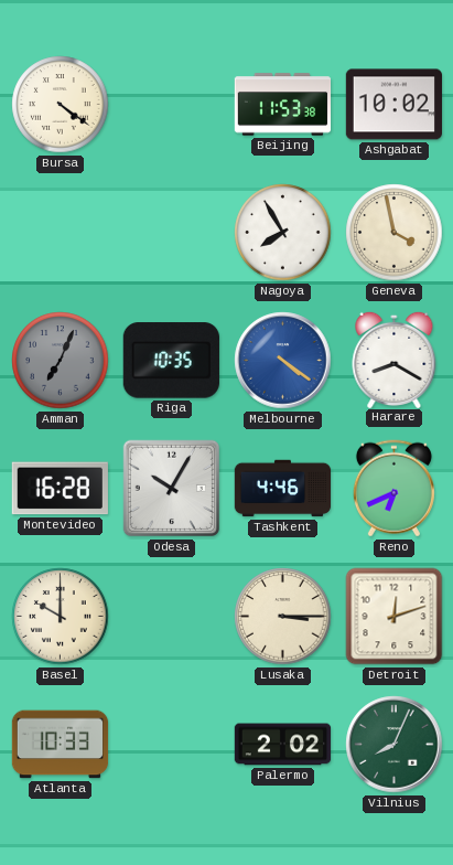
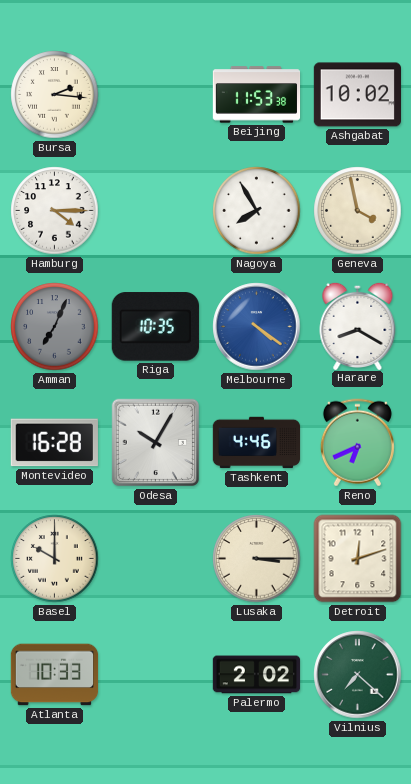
Bursa: 4:21 -> 2:16
Hamburg: none -> 4:15
Vilnius: 8:04 -> 7:22
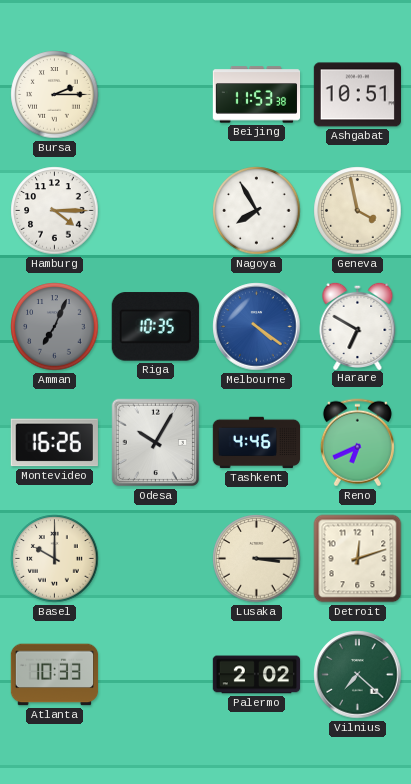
Bursa: 2:16 -> 2:15
Ashgabat: 10:02 -> 10:51
Harare: 8:20 -> 6:50
Montevideo: 16:28 -> 16:26
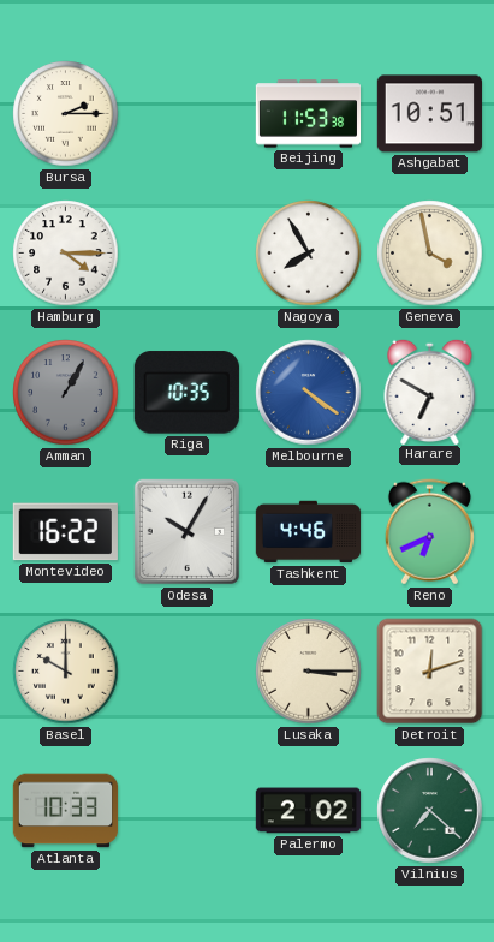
Amman: 7:04 -> 1:05
Montevideo: 16:26 -> 16:22
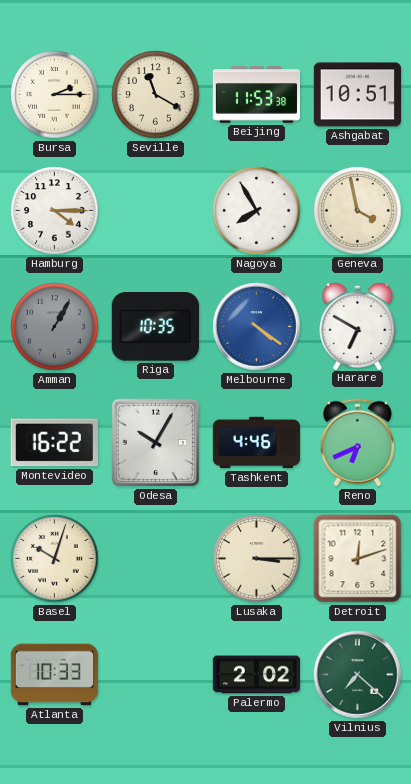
Seville: none -> 11:20
Basel: 10:00 -> 10:03
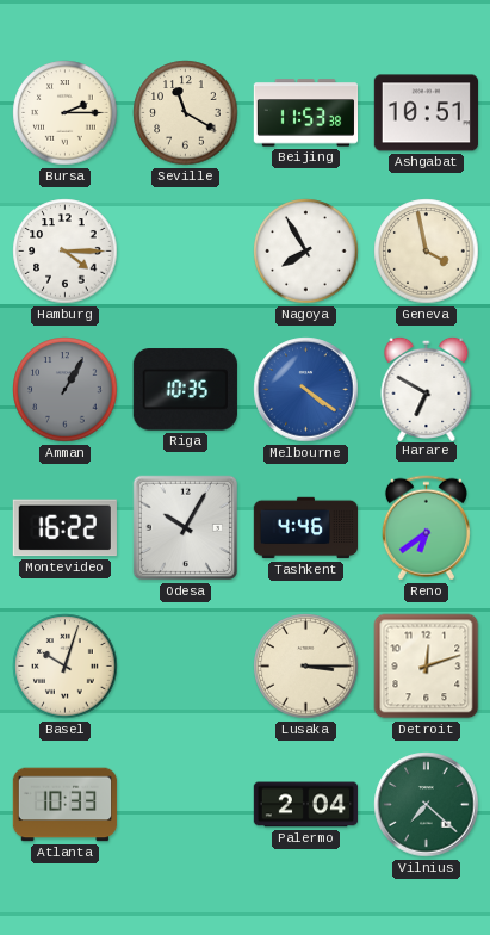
Reno: 6:41 -> 6:39
Palermo: 2:02 -> 2:04
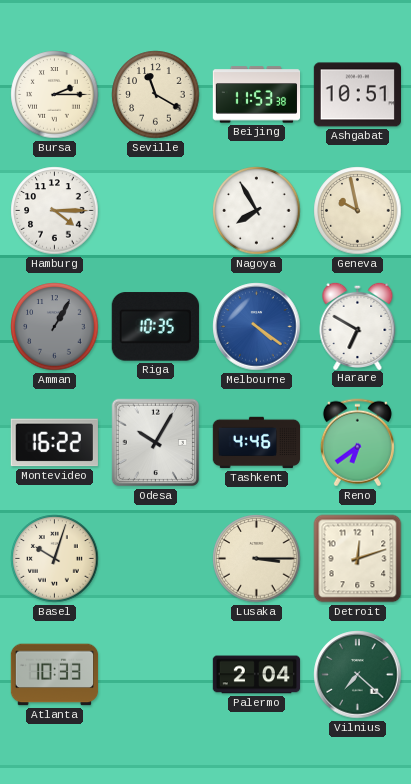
Geneva: 3:58 -> 9:58
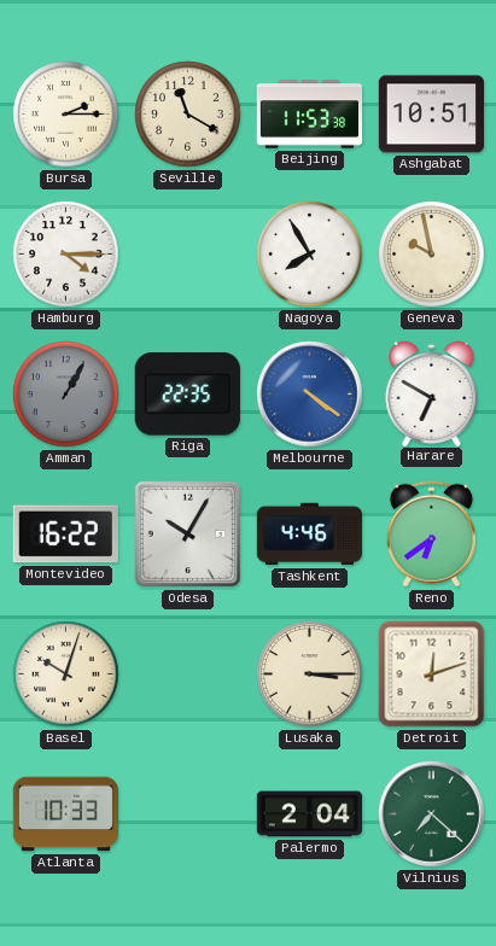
Riga: 10:35 -> 22:35
